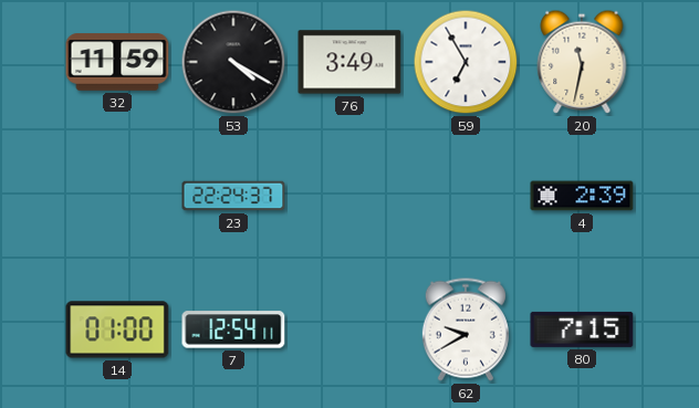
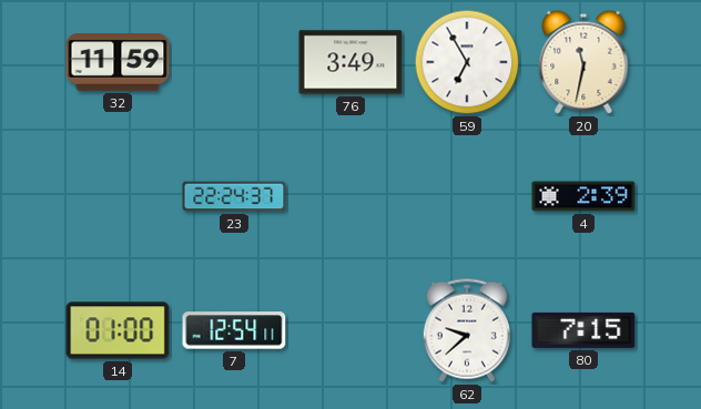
53: 4:20 -> none
62: 9:40 -> 9:38
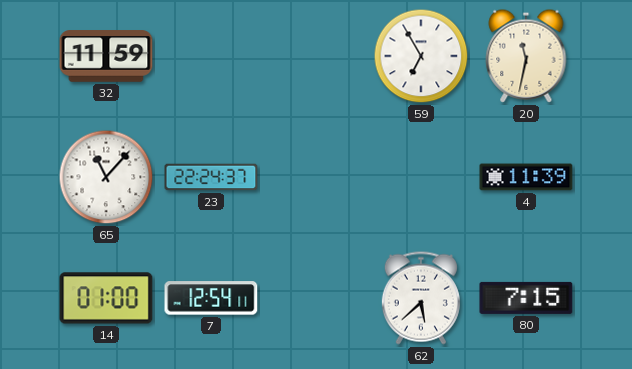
76: 3:49 -> none
65: none -> 11:07
4: 2:39 -> 11:39
62: 9:38 -> 5:38
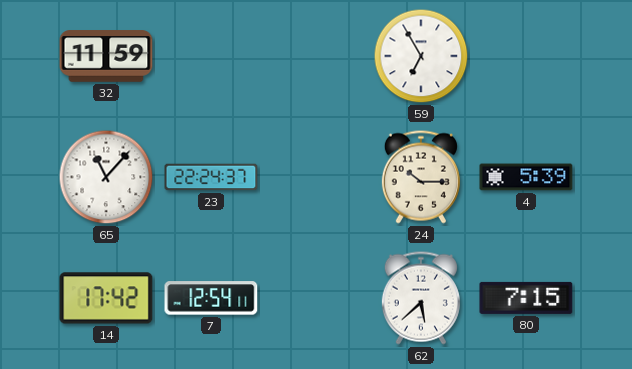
20: 11:32 -> none
24: none -> 10:15
4: 11:39 -> 5:39
14: 01:00 -> 17:42
